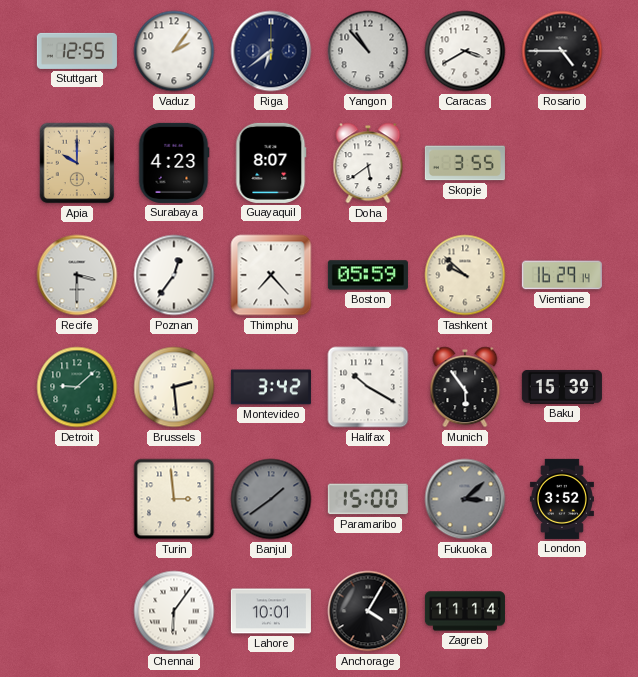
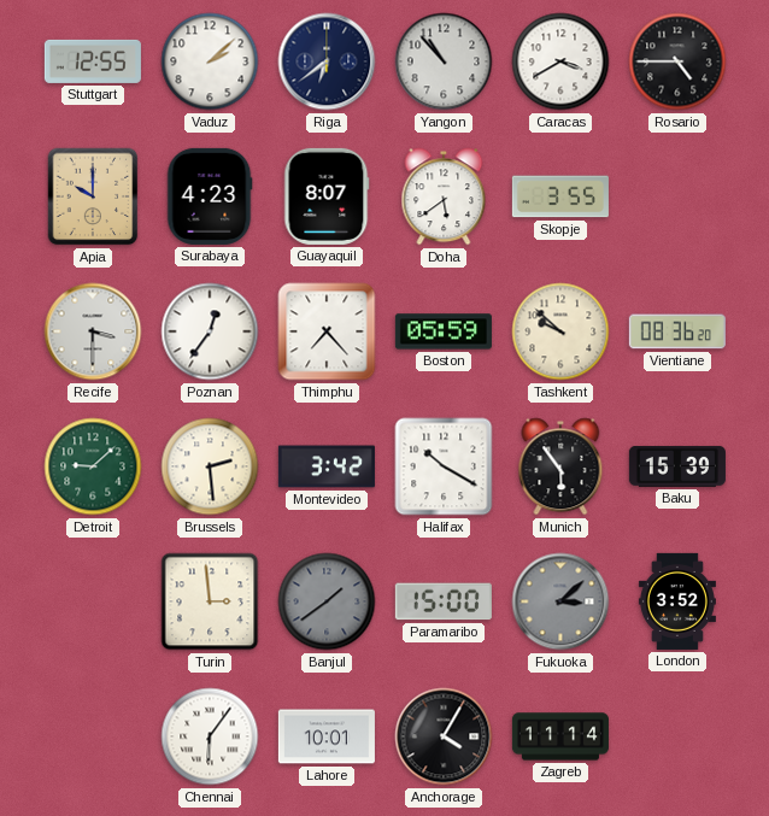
Vaduz: 2:06 -> 2:08
Vientiane: 16:29 -> 08:36
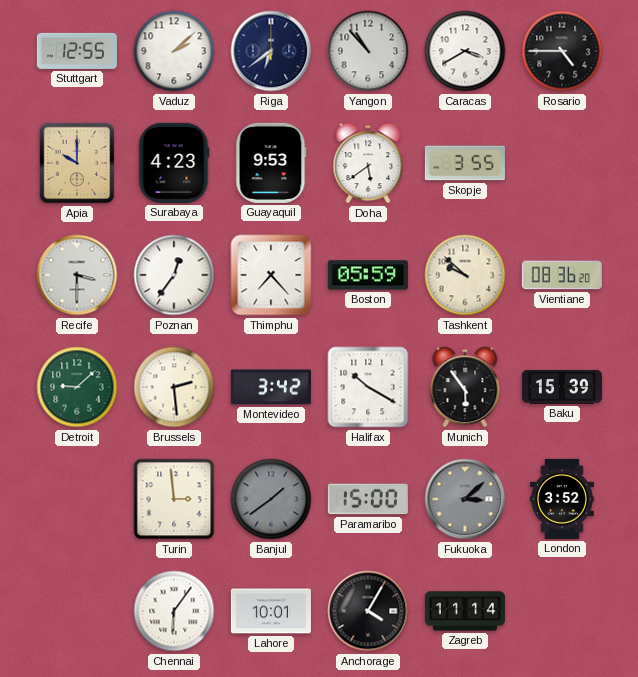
Guayaquil: 8:07 -> 9:53
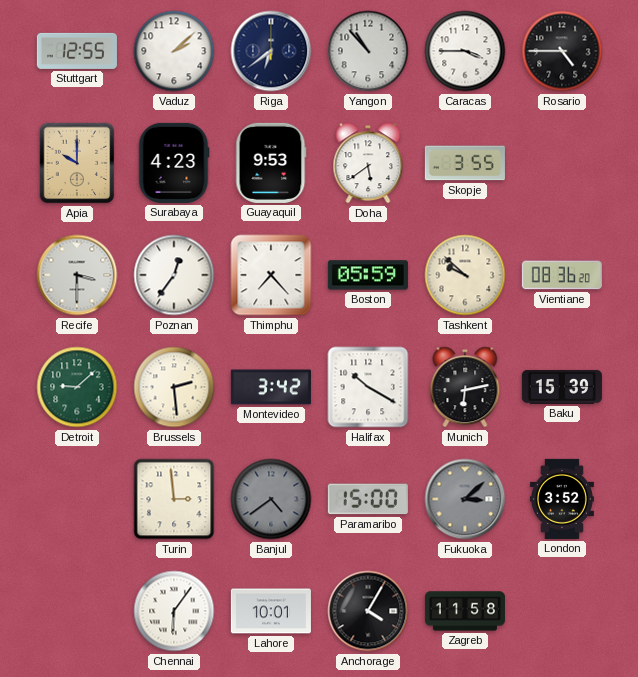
Caracas: 3:40 -> 3:45
Munich: 5:54 -> 6:13
Banjul: 1:39 -> 4:39
Zagreb: 11:14 -> 11:58
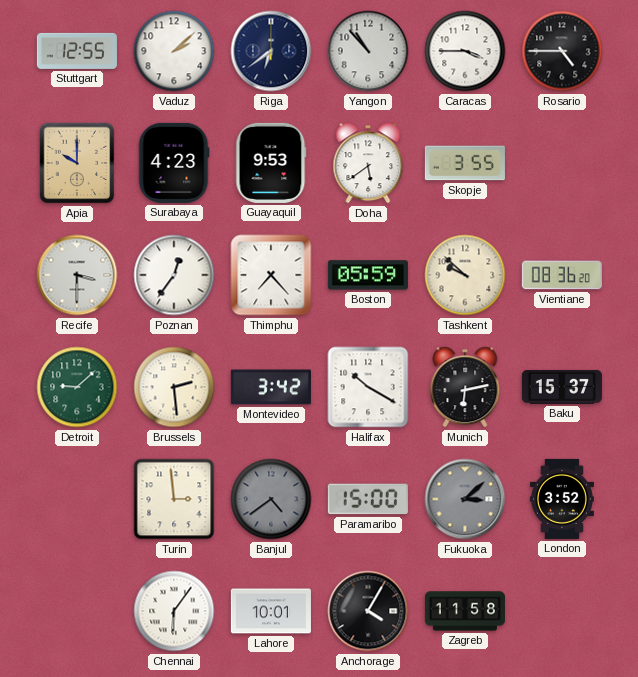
Baku: 15:39 -> 15:37
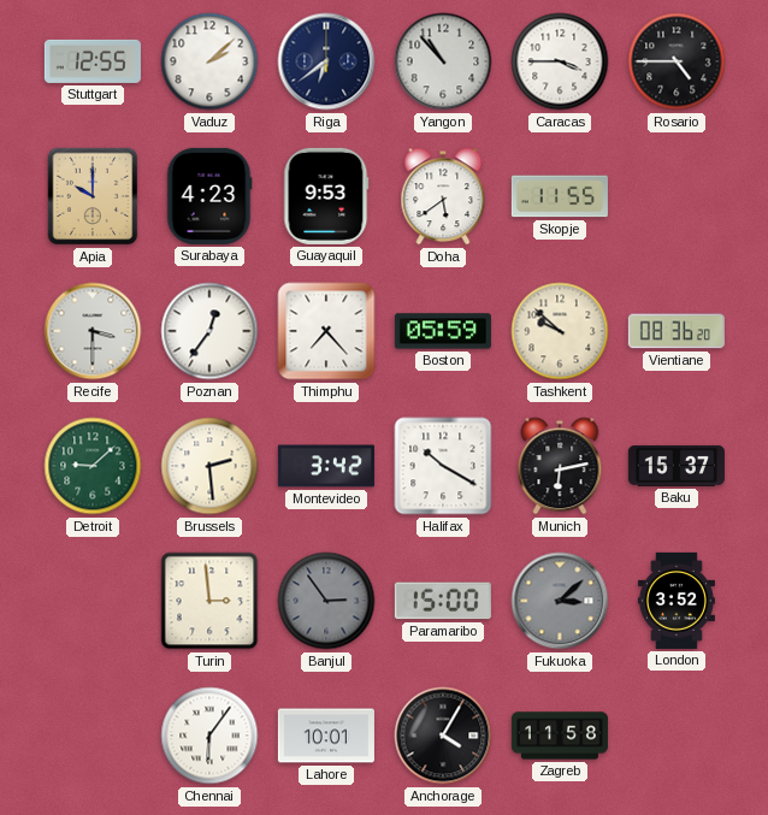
Skopje: 3:55 -> 11:55
Banjul: 4:39 -> 2:54
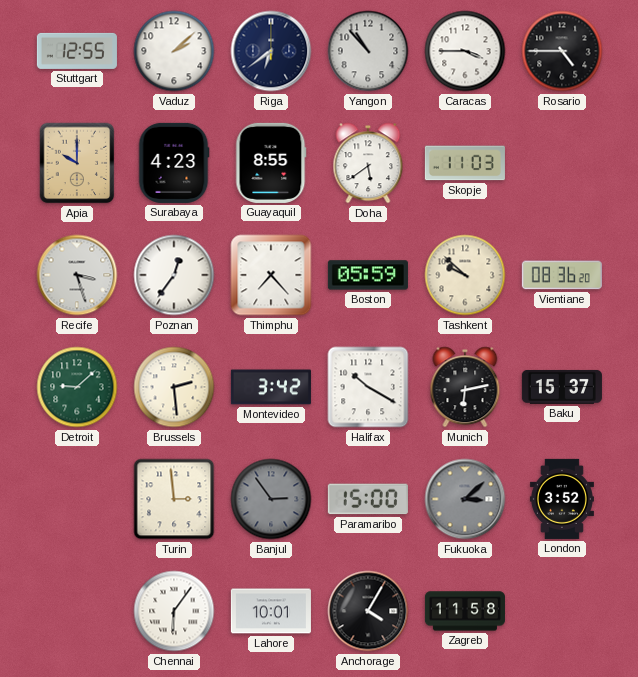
Guayaquil: 9:53 -> 8:55
Skopje: 11:55 -> 11:03
Recife: 3:30 -> 3:27
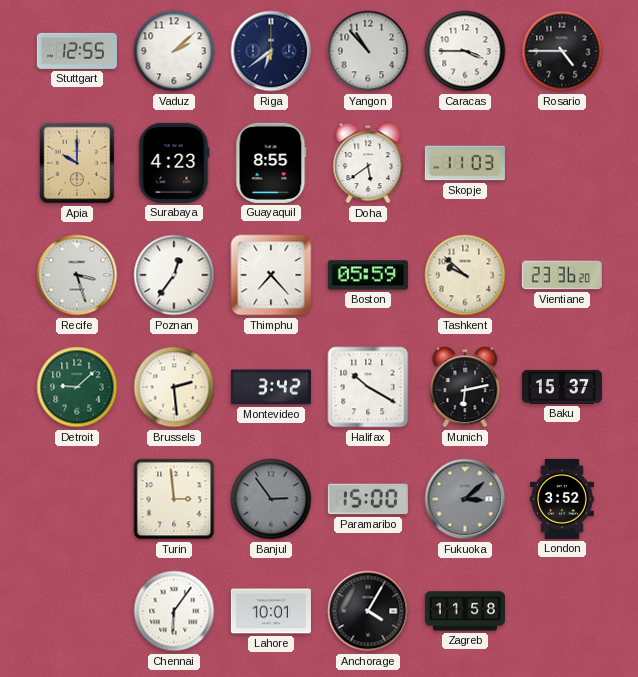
Vientiane: 08:36 -> 23:36
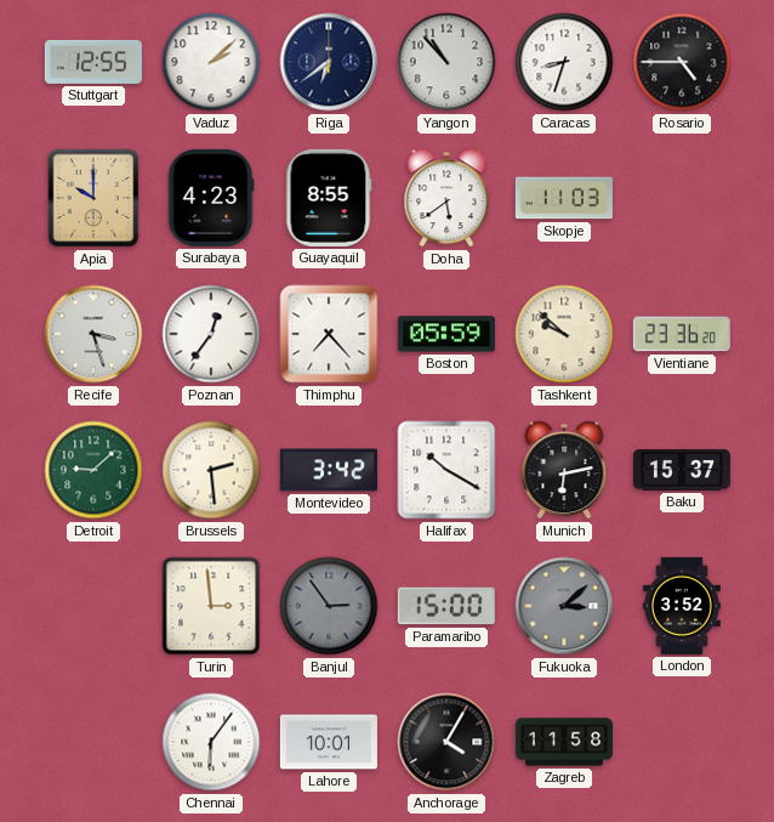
Caracas: 3:45 -> 8:33
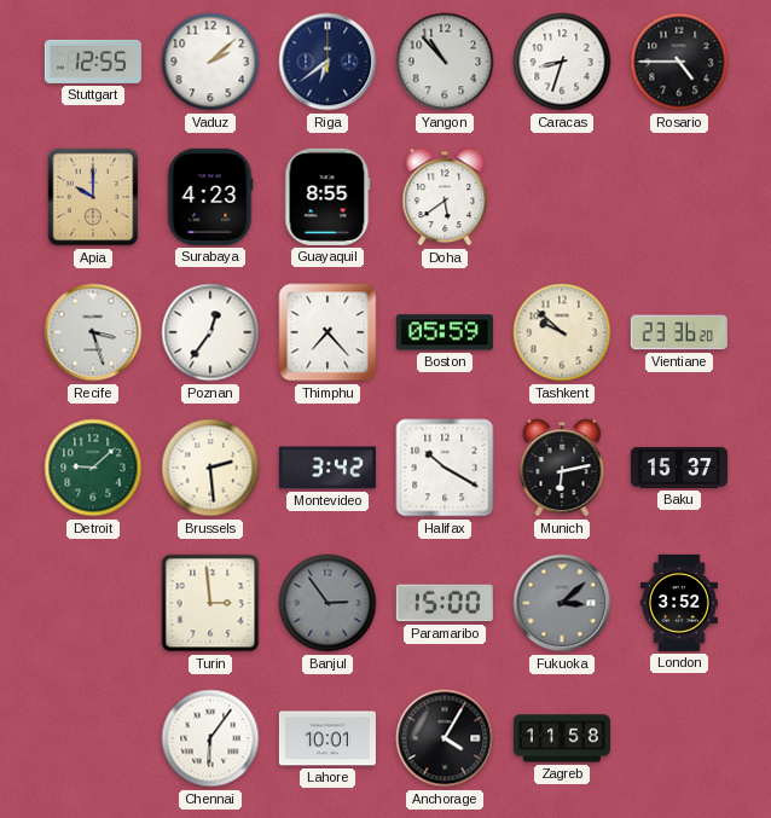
Skopje: 11:03 -> none
